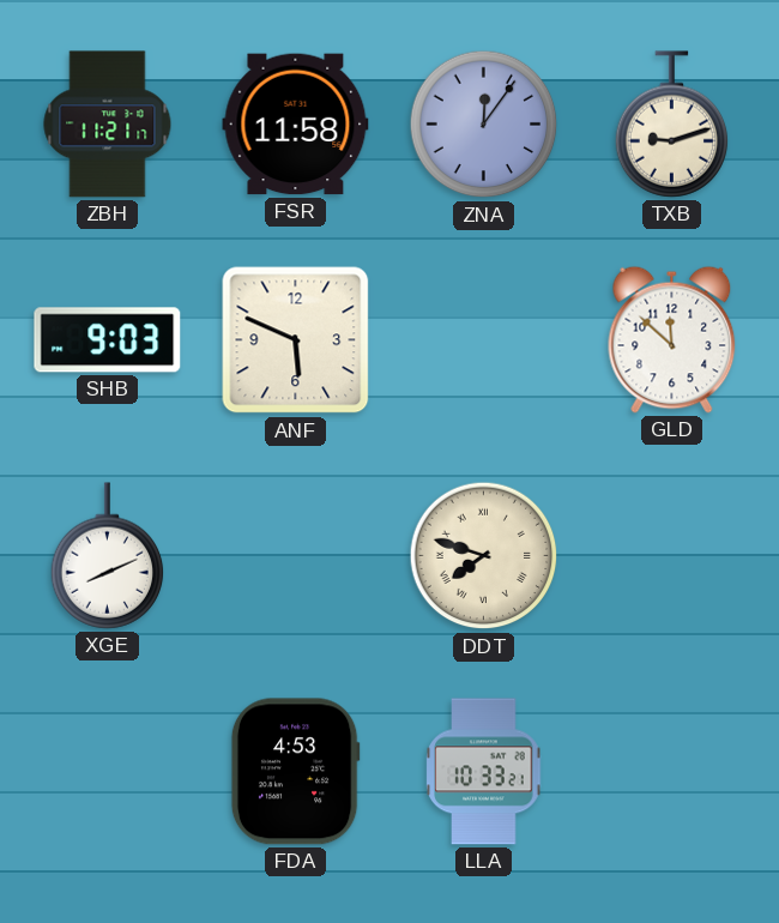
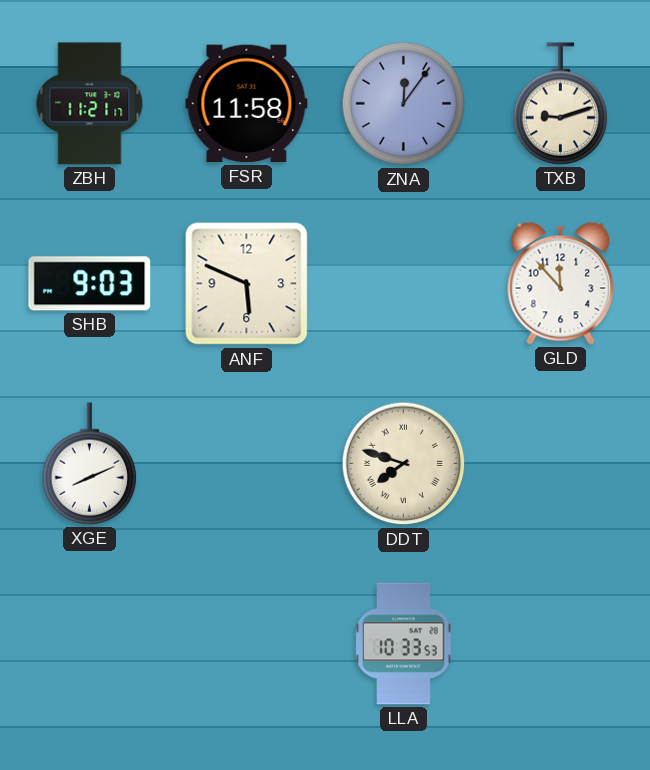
GLD: 11:52 -> 11:53
FDA: 4:53 -> none
LLA: 10:33:21 -> 10:33:53
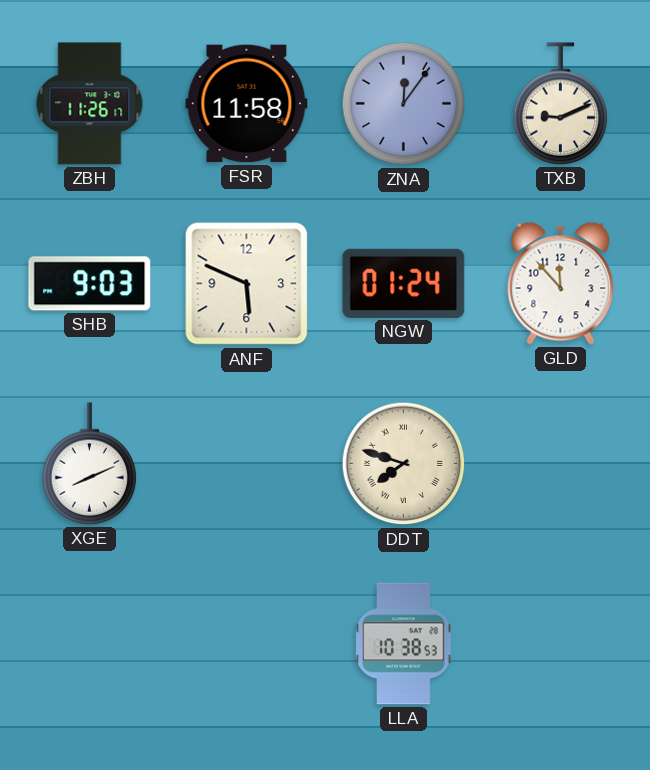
ZBH: 11:21 -> 11:26
TXB: 9:12 -> 9:11
NGW: none -> 01:24
LLA: 10:33 -> 10:38
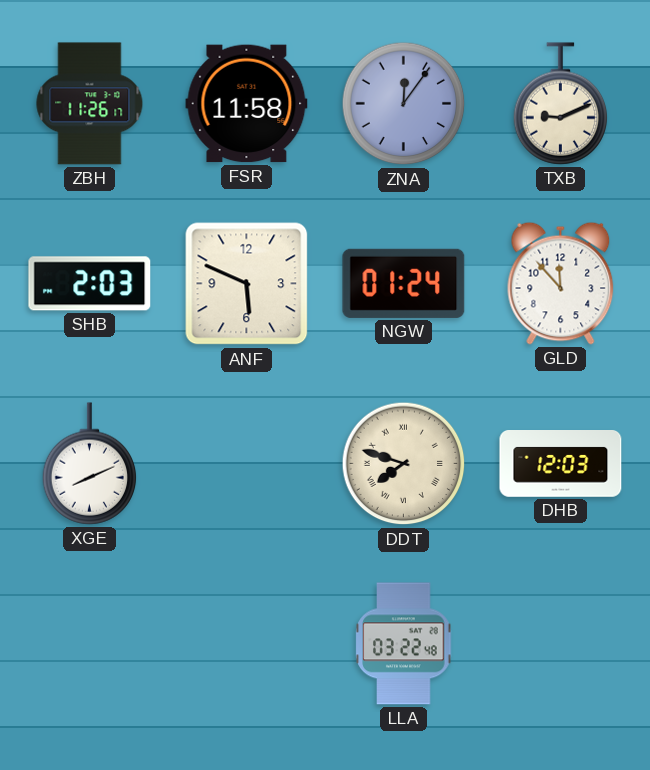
SHB: 9:03 -> 2:03
DHB: none -> 12:03
LLA: 10:38 -> 03:22
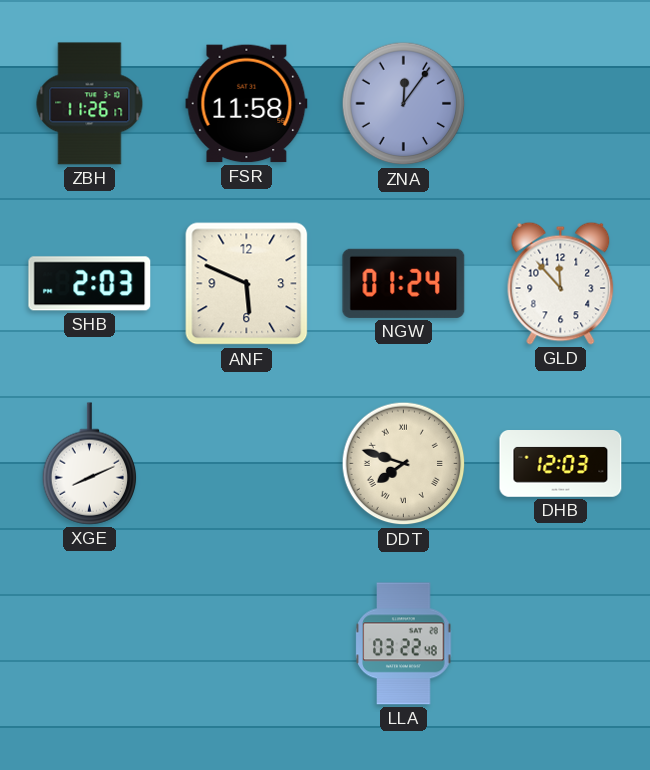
TXB: 9:11 -> none
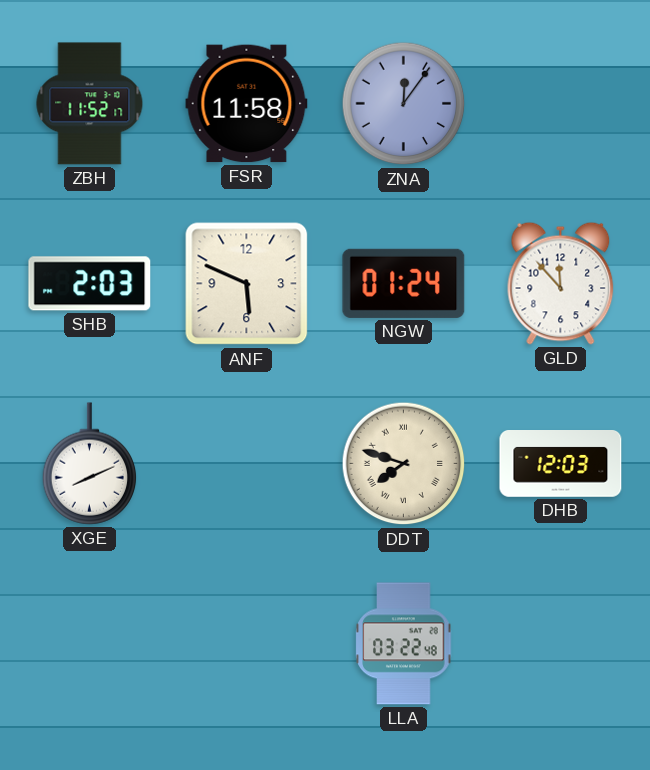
ZBH: 11:26 -> 11:52
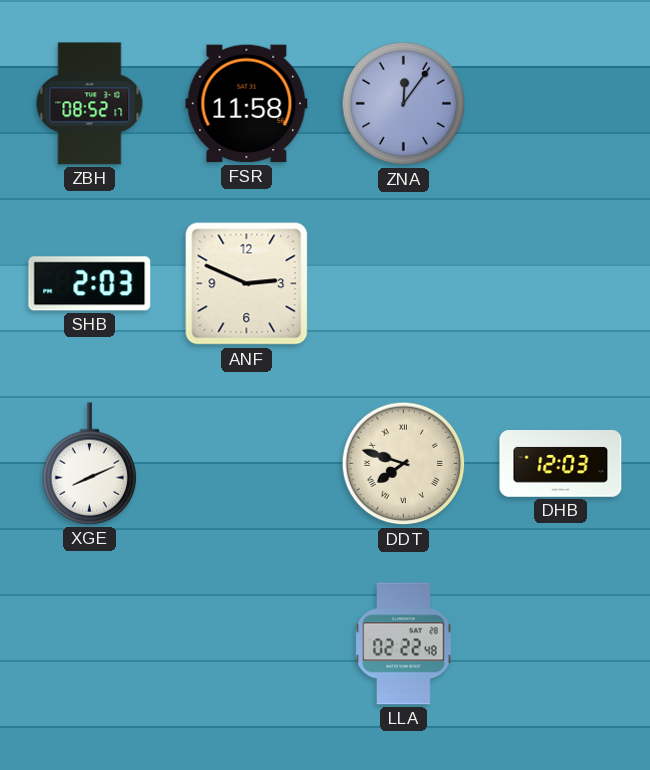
ZBH: 11:52 -> 08:52
ANF: 5:49 -> 2:49
NGW: 01:24 -> none
GLD: 11:53 -> none
LLA: 03:22 -> 02:22
